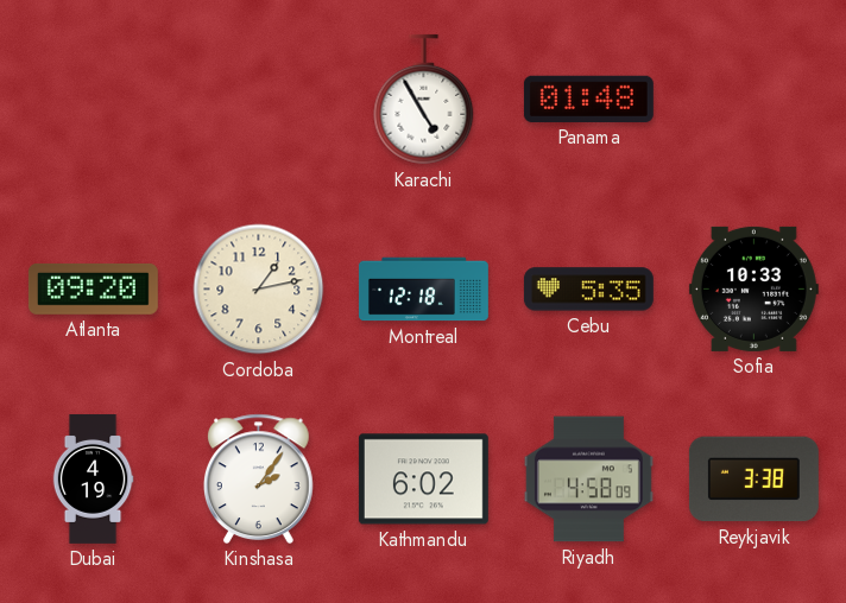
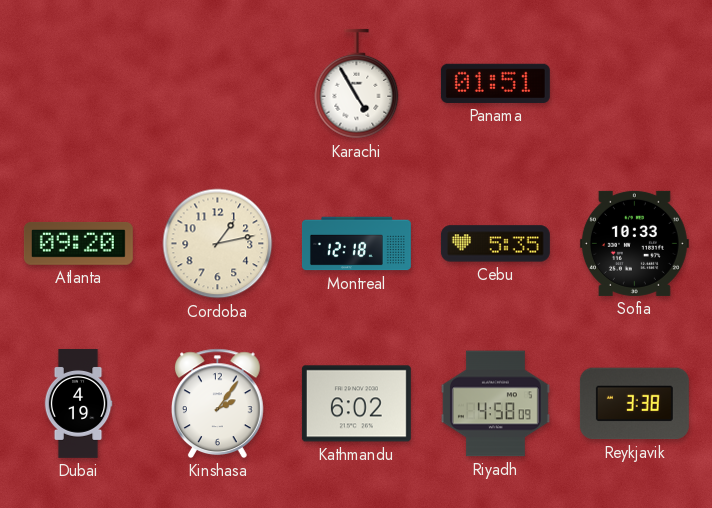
Panama: 01:48 -> 01:51
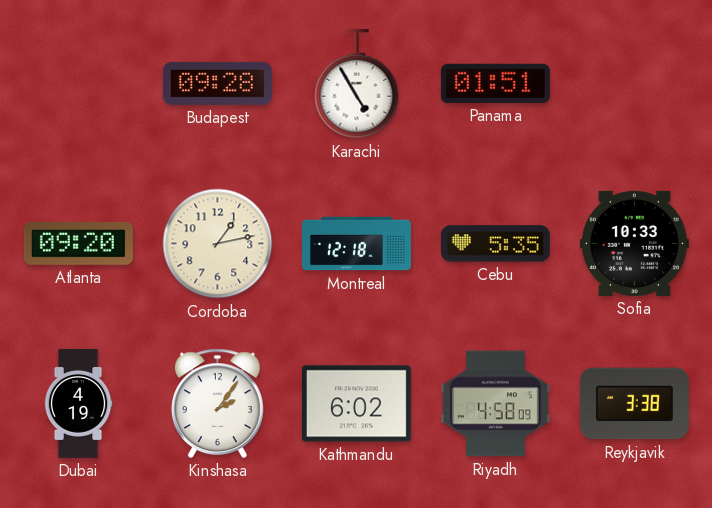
Budapest: none -> 09:28
